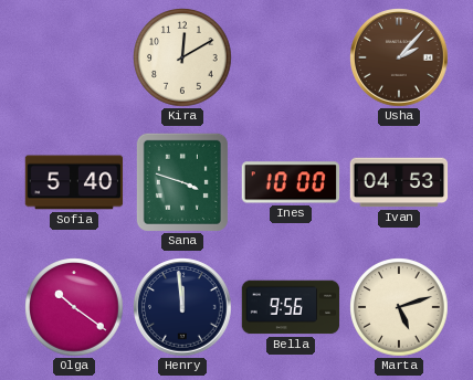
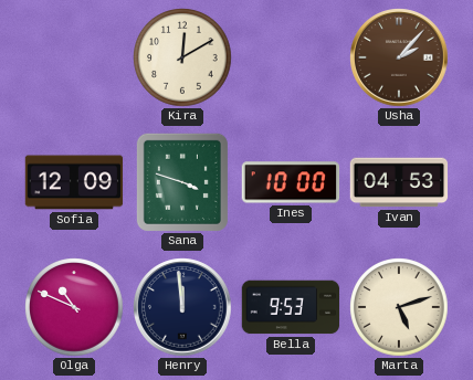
Sofia: 5:40 -> 12:09
Olga: 10:21 -> 10:49
Bella: 9:56 -> 9:53
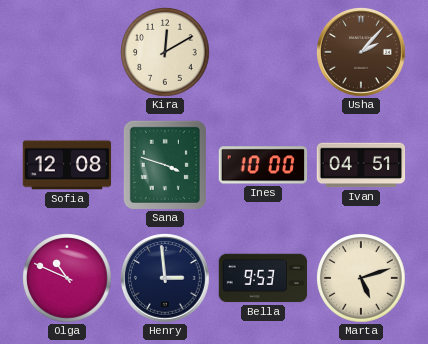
Sofia: 12:09 -> 12:08
Ivan: 04:53 -> 04:51
Henry: 11:59 -> 2:59
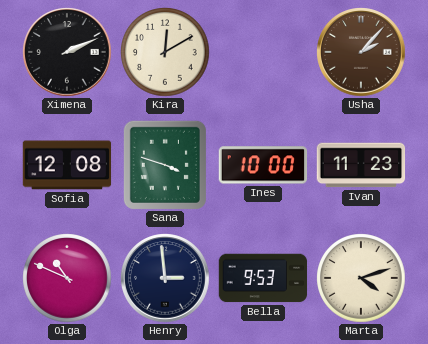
Ximena: none -> 2:11
Ivan: 04:51 -> 11:23
Marta: 5:12 -> 4:12
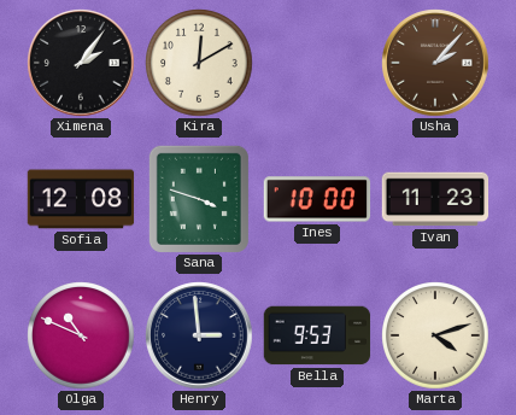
Ximena: 2:11 -> 2:06
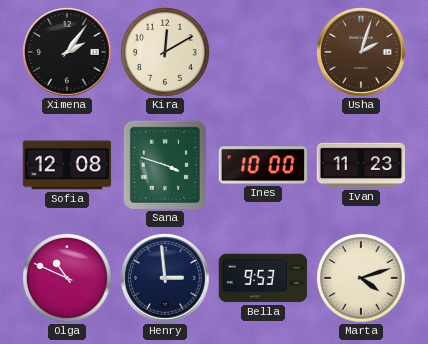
Usha: 2:07 -> 2:03
